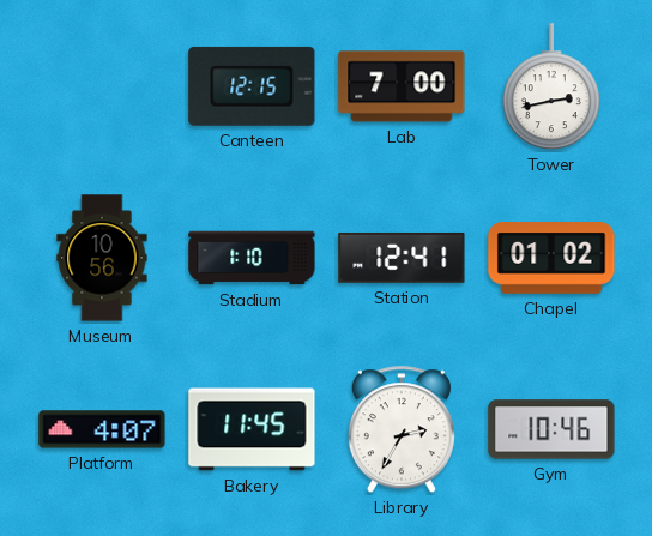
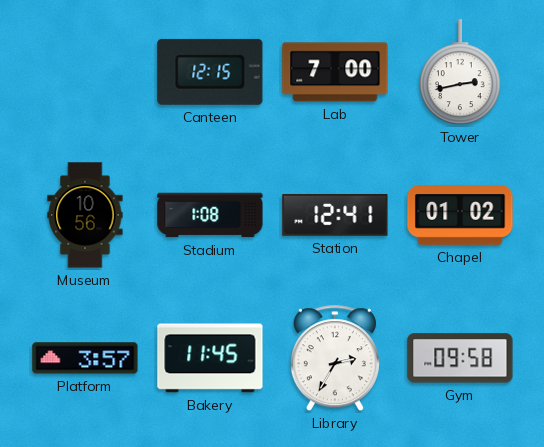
Stadium: 1:10 -> 1:08
Platform: 4:07 -> 3:57
Gym: 10:46 -> 09:58
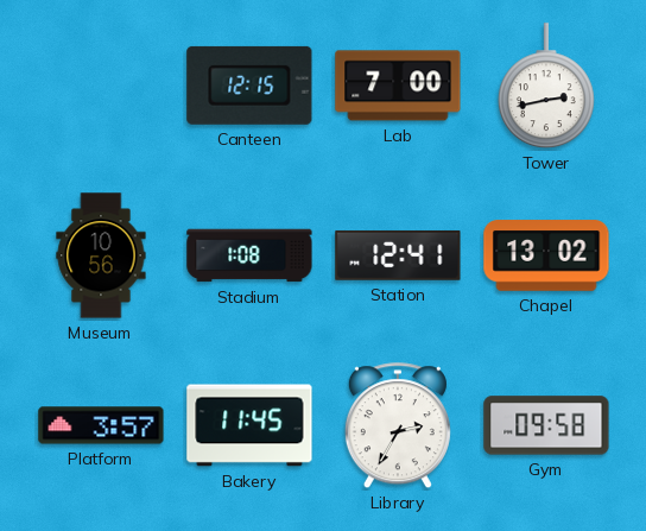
Chapel: 01:02 -> 13:02
